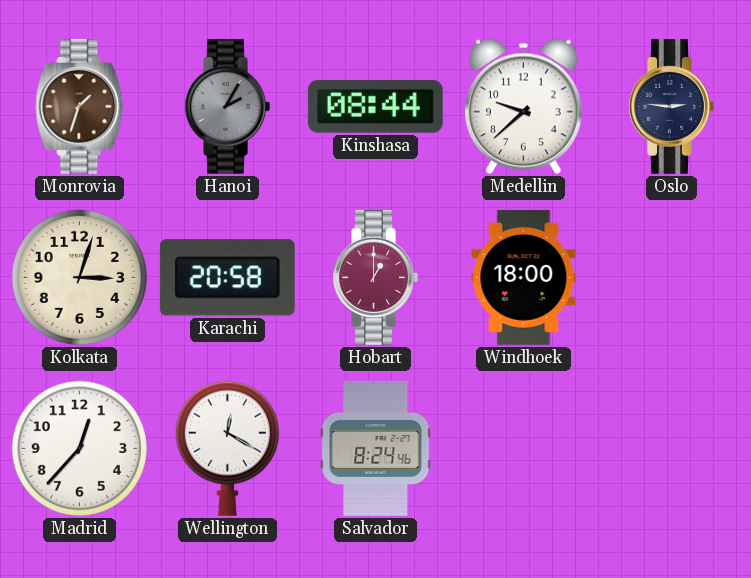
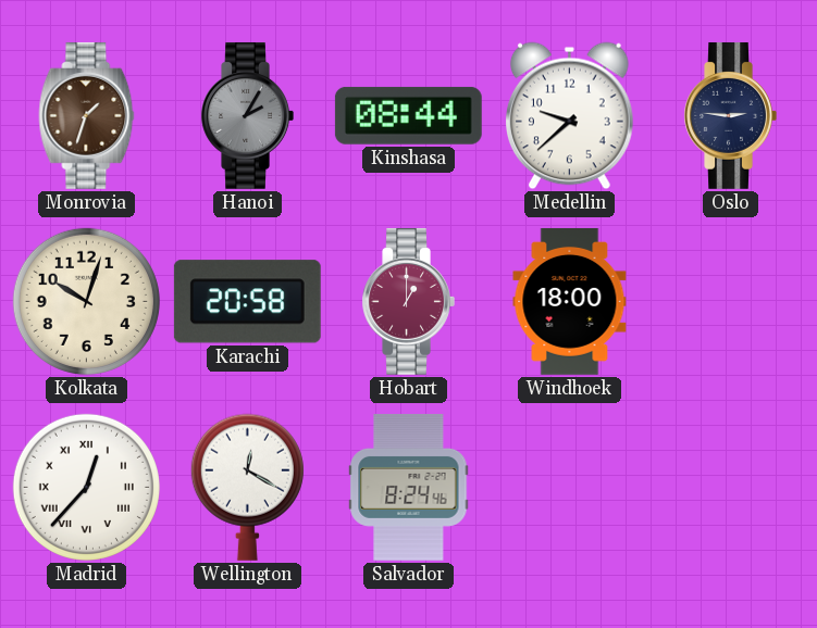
Kolkata: 3:03 -> 10:03
Madrid numerals: Arabic -> Roman
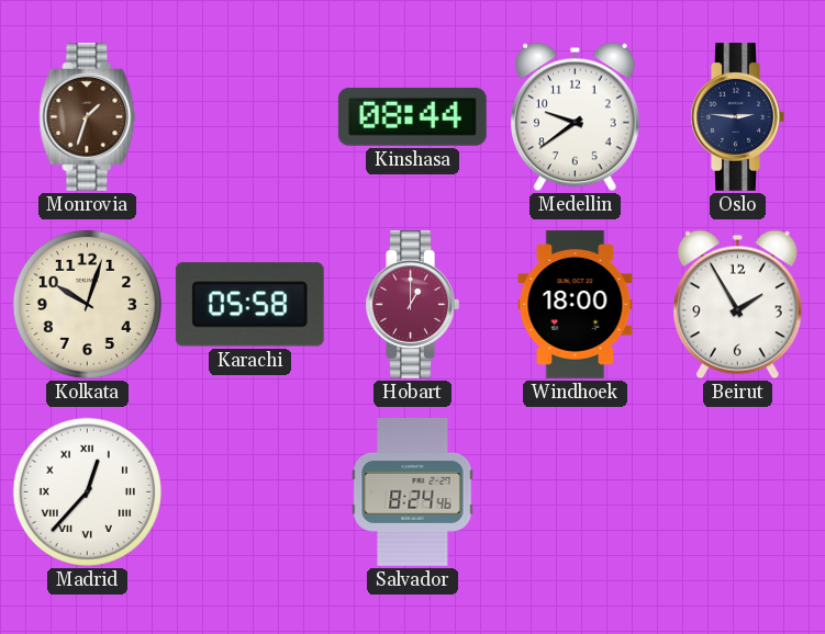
Hanoi: 2:05 -> none
Medellin: 9:38 -> 9:39
Karachi: 20:58 -> 05:58
Beirut: none -> 1:55
Wellington: 12:20 -> none
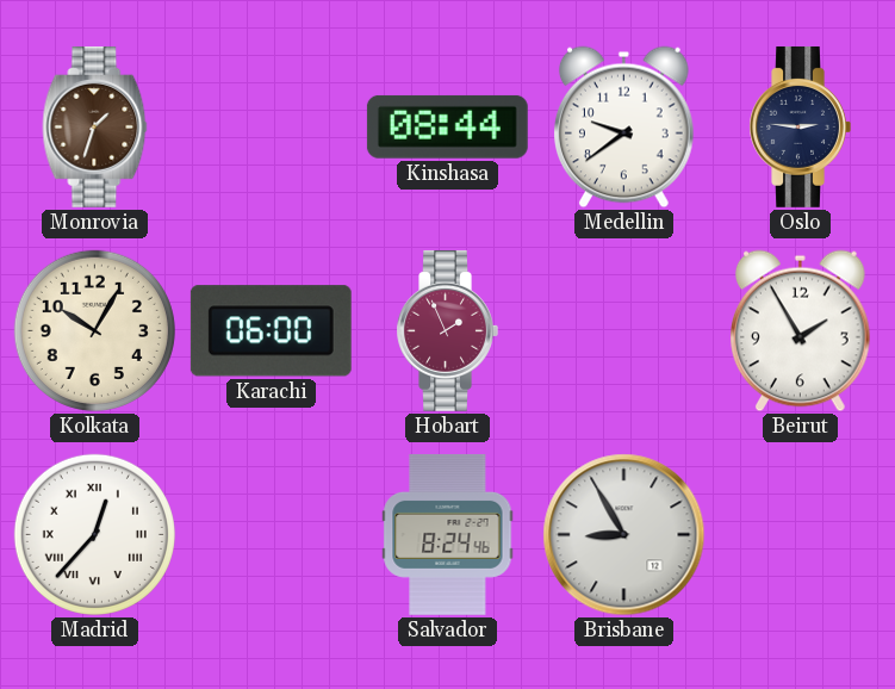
Kolkata: 10:03 -> 10:05
Karachi: 05:58 -> 06:00
Hobart: 1:00 -> 1:56
Windhoek: 18:00 -> none
Brisbane: none -> 8:55
